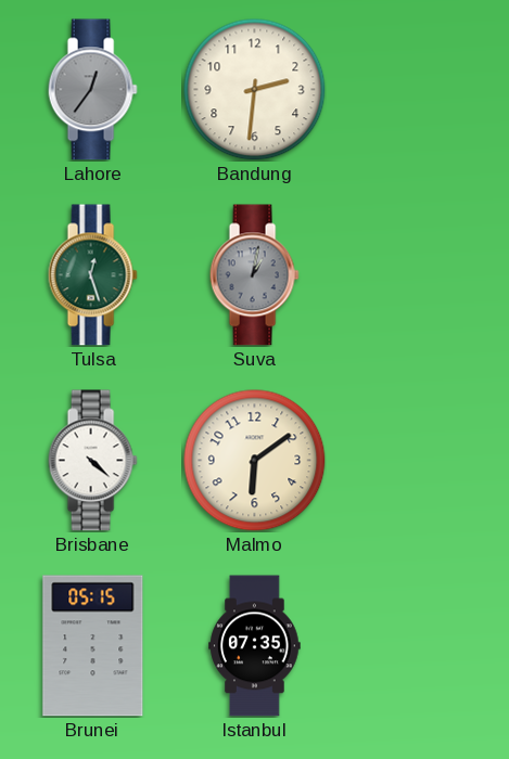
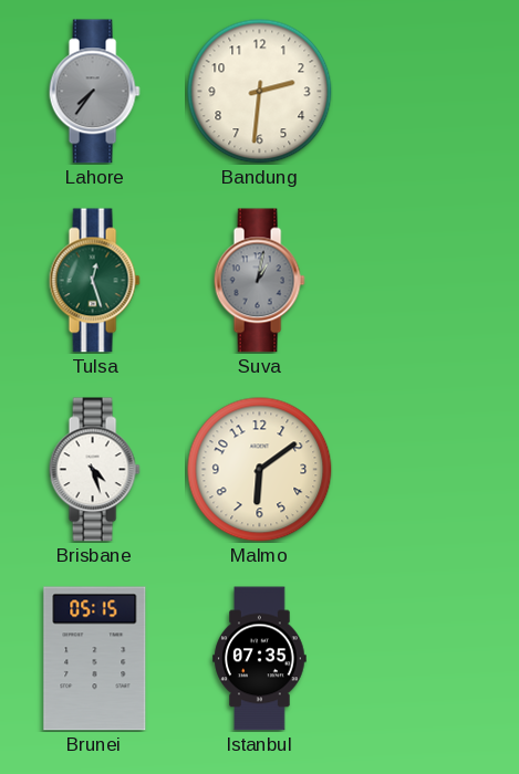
Lahore: 12:36 -> 7:36
Brisbane: 4:22 -> 4:27
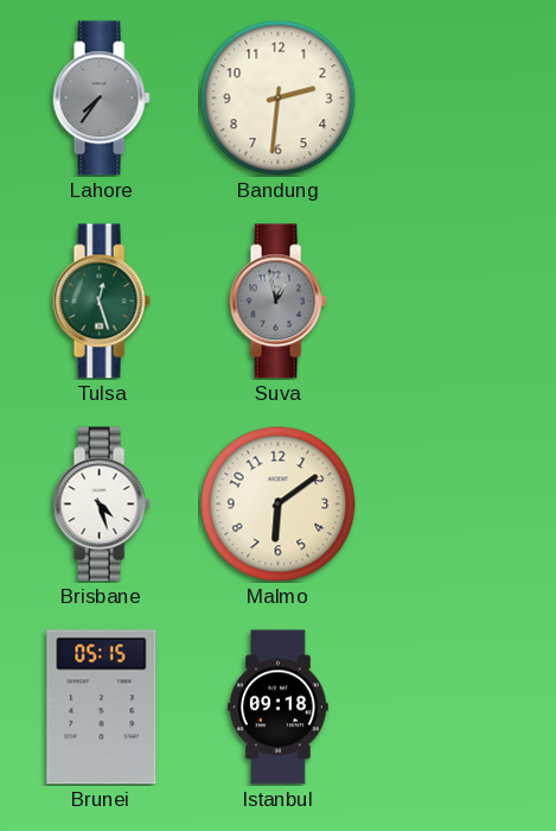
Suva: 1:02 -> 12:58
Istanbul: 07:35 -> 09:18
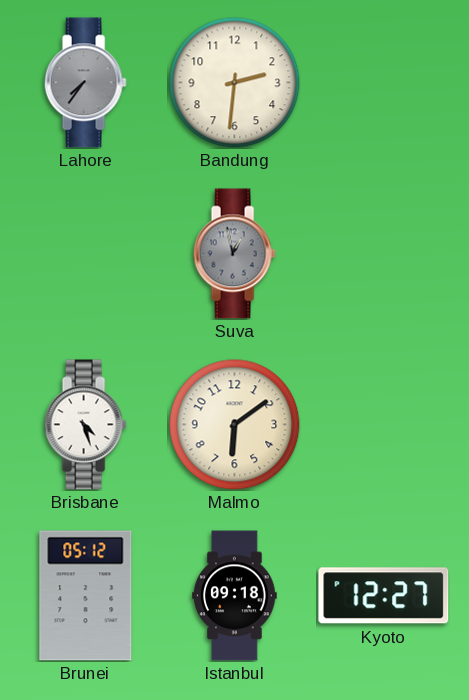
Tulsa: 12:27 -> none
Brunei: 05:15 -> 05:12
Kyoto: none -> 12:27
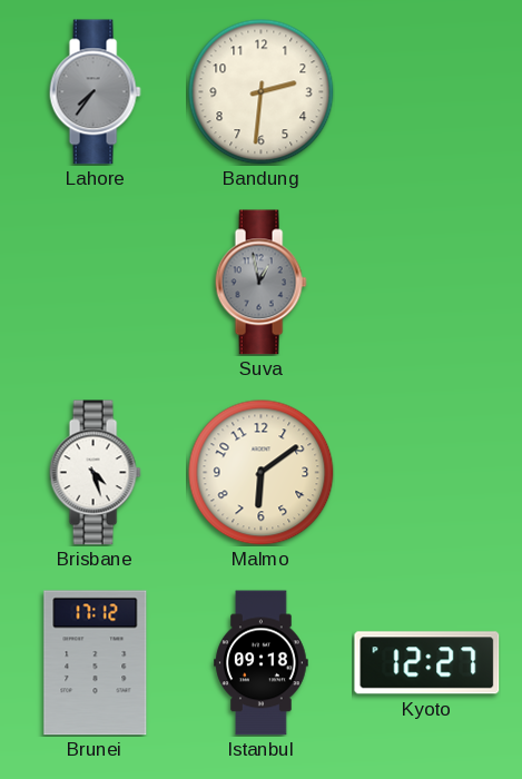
Brunei: 05:12 -> 17:12
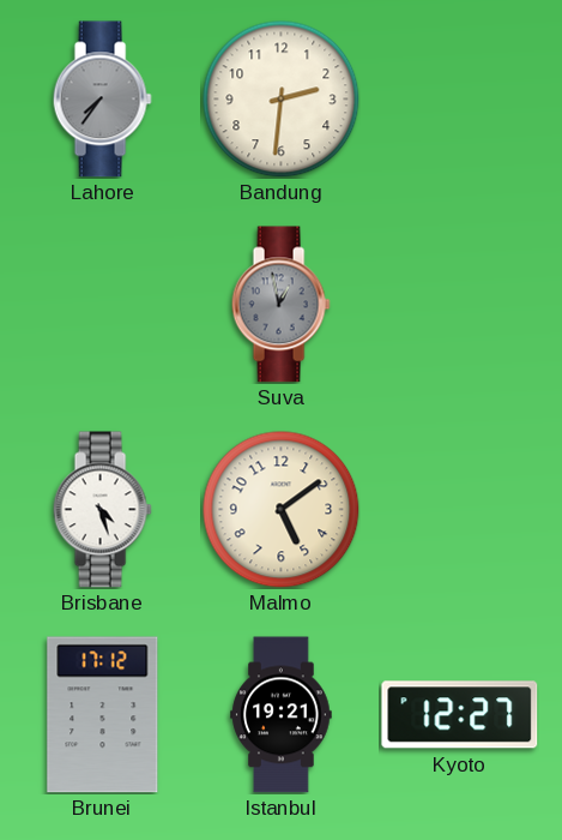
Malmo: 6:09 -> 5:09
Istanbul: 09:18 -> 19:21
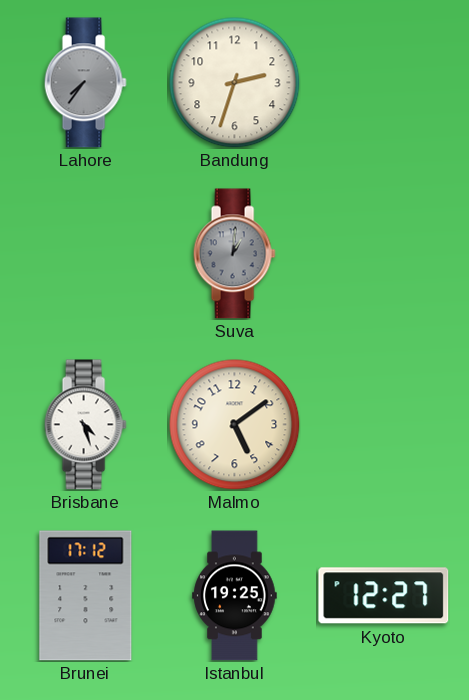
Bandung: 2:31 -> 2:33
Suva: 12:58 -> 1:01
Istanbul: 19:21 -> 19:25
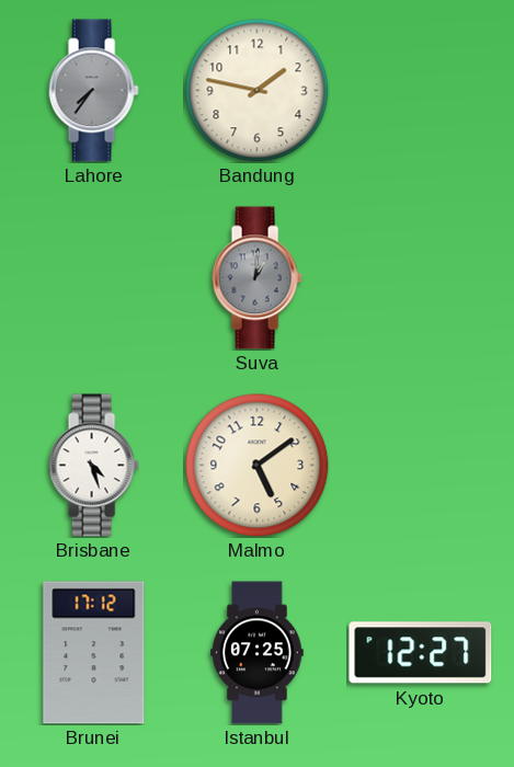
Bandung: 2:33 -> 1:47
Istanbul: 19:25 -> 07:25
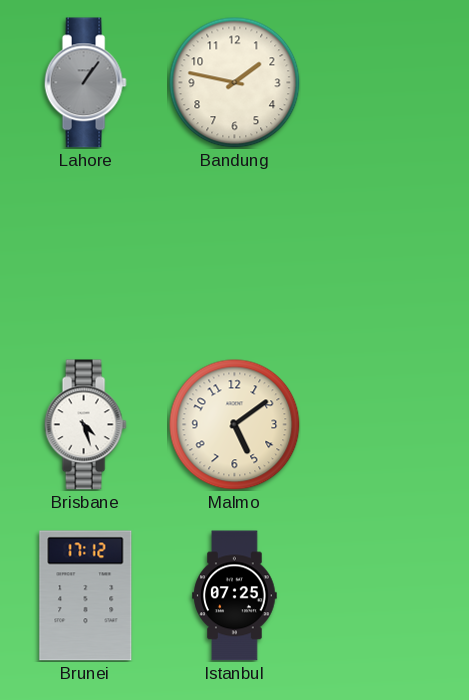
Lahore: 7:36 -> 1:06
Suva: 1:01 -> none
Kyoto: 12:27 -> none
